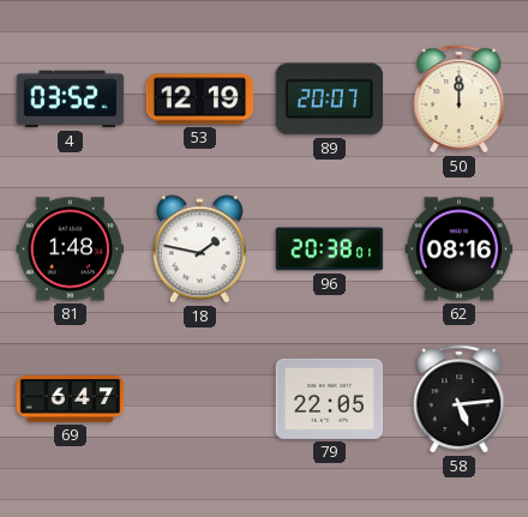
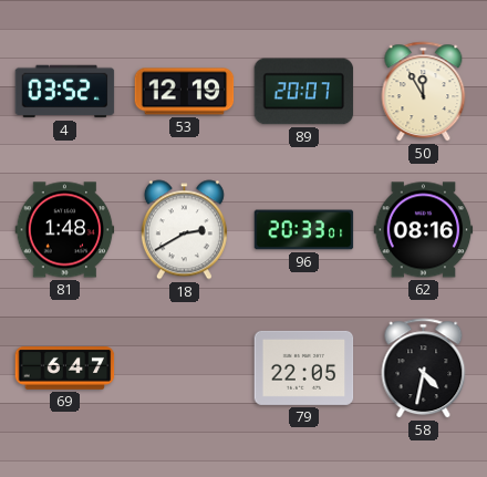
50: 12:00 -> 11:55
18: 1:47 -> 2:40
96: 20:38 -> 20:33
58: 5:14 -> 4:32
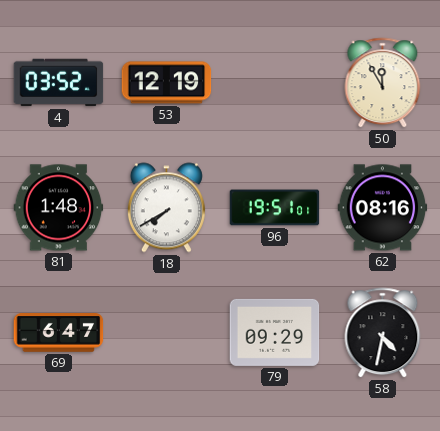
89: 20:07 -> none
18: 2:40 -> 7:40
96: 20:33 -> 19:51
79: 22:05 -> 09:29
